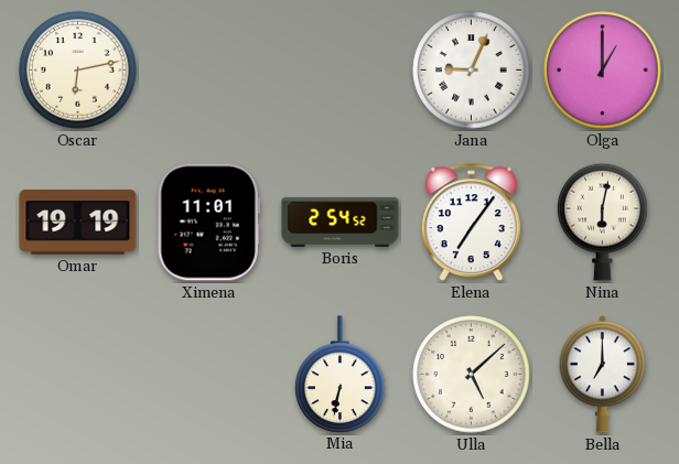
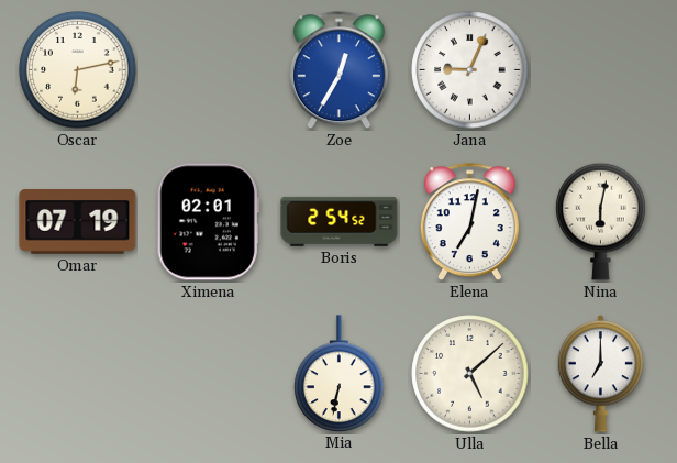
Zoe: none -> 12:35
Olga: 1:00 -> none
Omar: 19:19 -> 07:19
Ximena: 11:01 -> 02:01
Elena: 7:06 -> 7:02
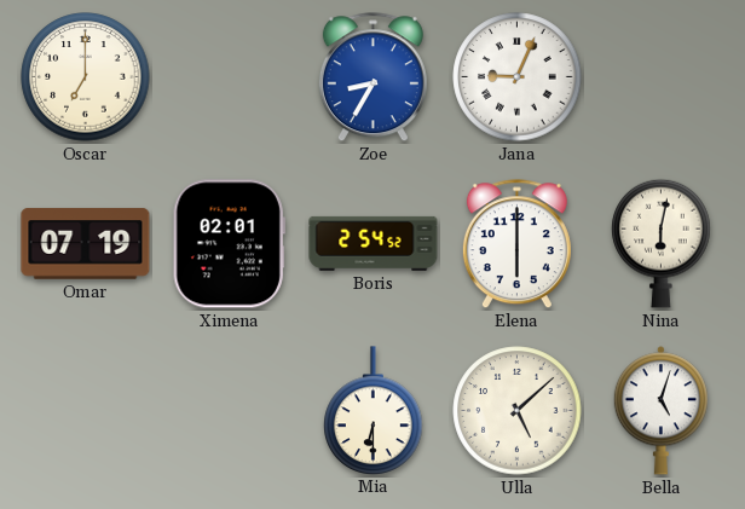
Oscar: 6:13 -> 7:00
Zoe: 12:35 -> 8:35
Elena: 7:02 -> 6:00
Mia: 6:32 -> 6:30
Bella: 7:00 -> 5:03
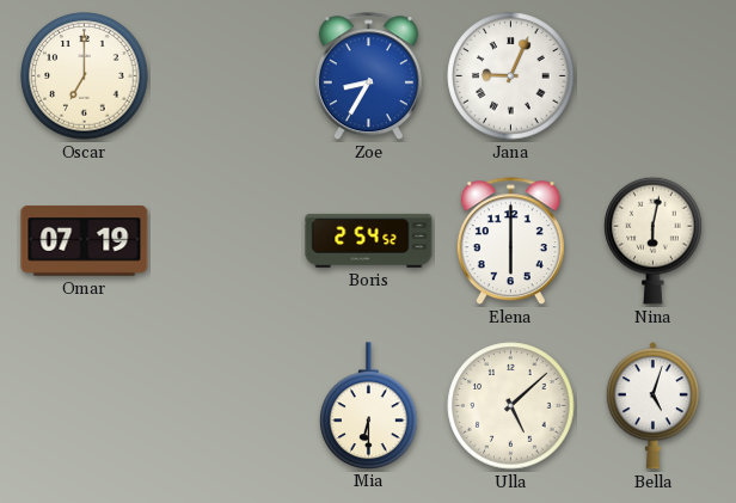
Ximena: 02:01 -> none
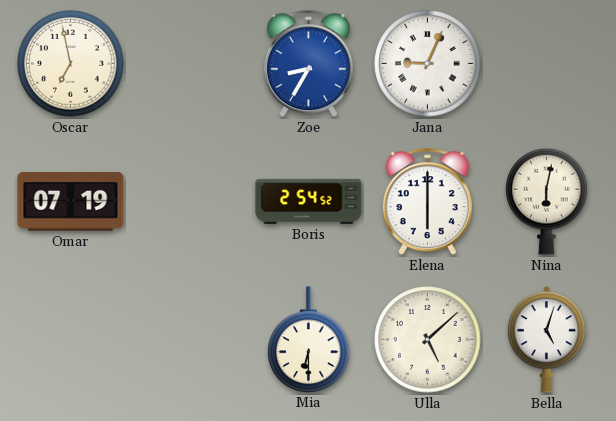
Oscar: 7:00 -> 6:58
